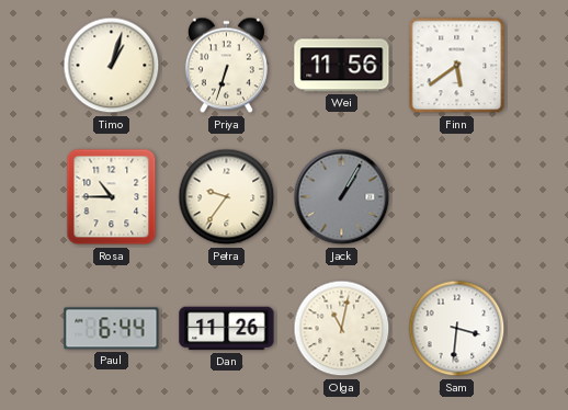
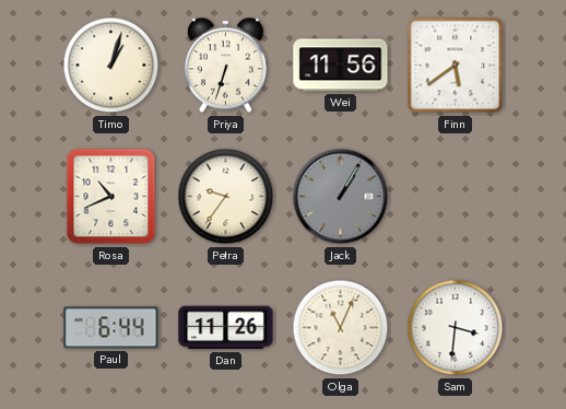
Rosa: 10:45 -> 10:41
Olga: 11:02 -> 11:04
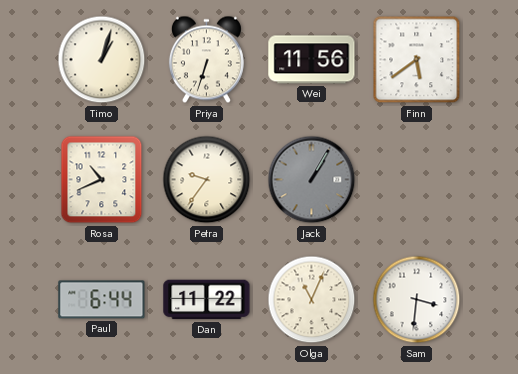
Dan: 11:26 -> 11:22
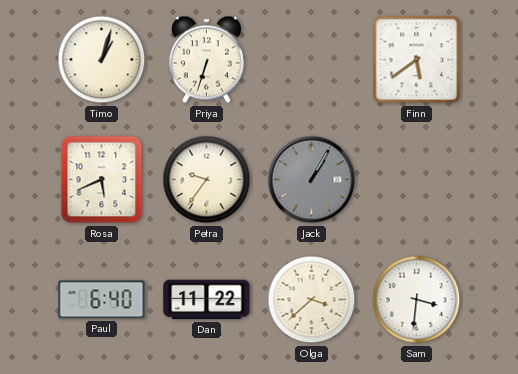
Wei: 11:56 -> none
Rosa: 10:41 -> 5:41
Paul: 6:44 -> 6:40
Olga: 11:04 -> 3:38
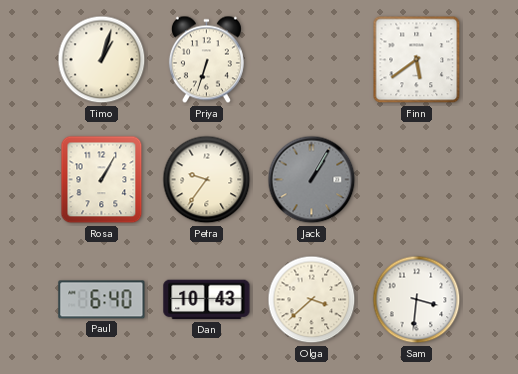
Rosa: 5:41 -> 1:05
Dan: 11:22 -> 10:43
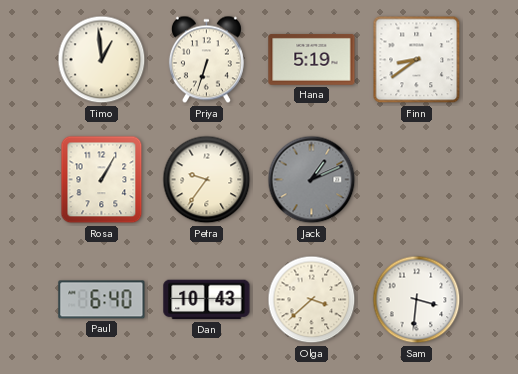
Timo: 1:03 -> 12:59
Hana: none -> 5:19
Finn: 5:39 -> 8:39
Jack: 1:05 -> 1:11
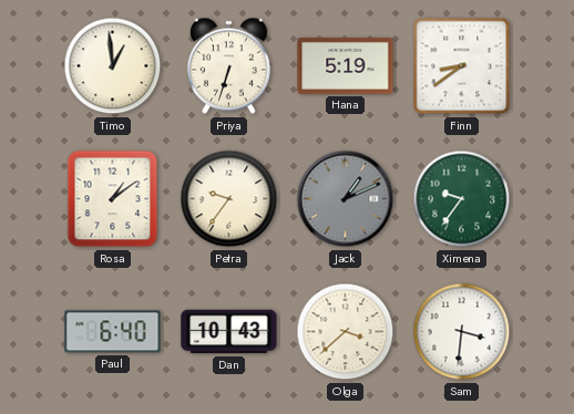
Rosa: 1:05 -> 1:09
Ximena: none -> 9:36
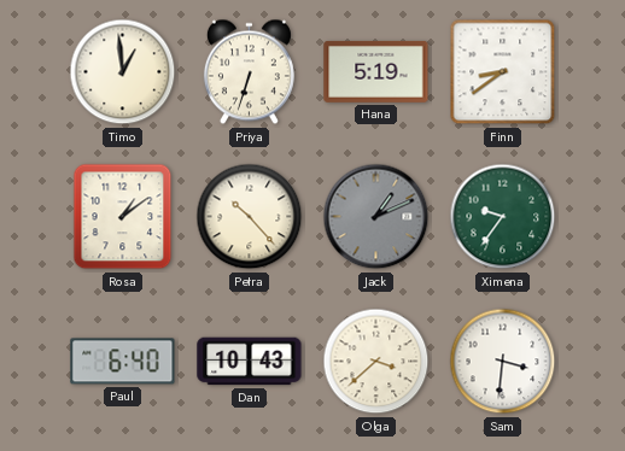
Petra: 9:36 -> 10:23
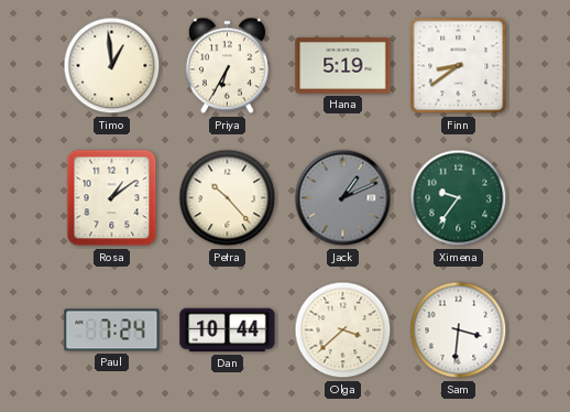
Priya: 6:33 -> 6:35
Paul: 6:40 -> 7:24
Dan: 10:43 -> 10:44
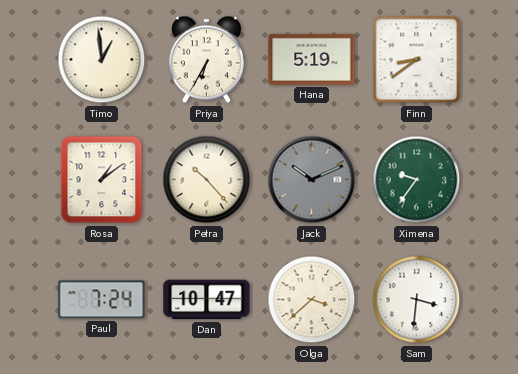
Jack: 1:11 -> 10:11
Dan: 10:44 -> 10:47
